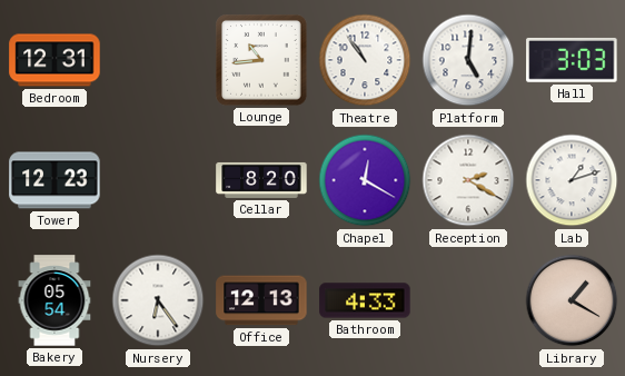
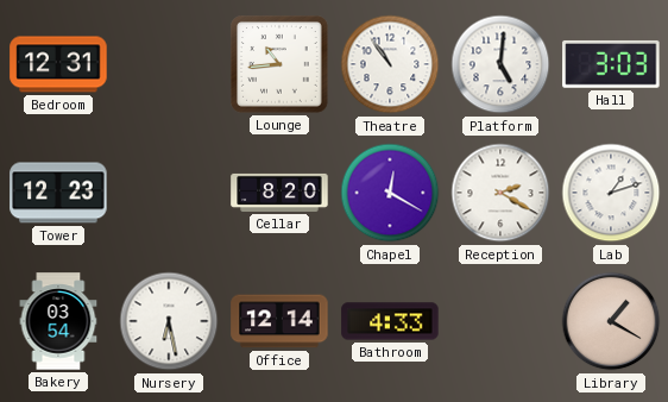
Bakery: 05:54 -> 03:54
Nursery: 6:24 -> 6:28
Office: 12:13 -> 12:14
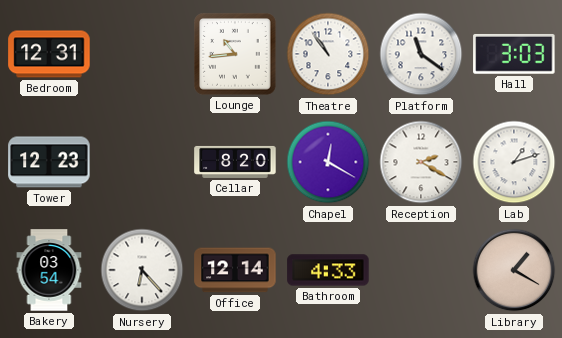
Platform: 5:01 -> 11:21
Nursery: 6:28 -> 6:23
